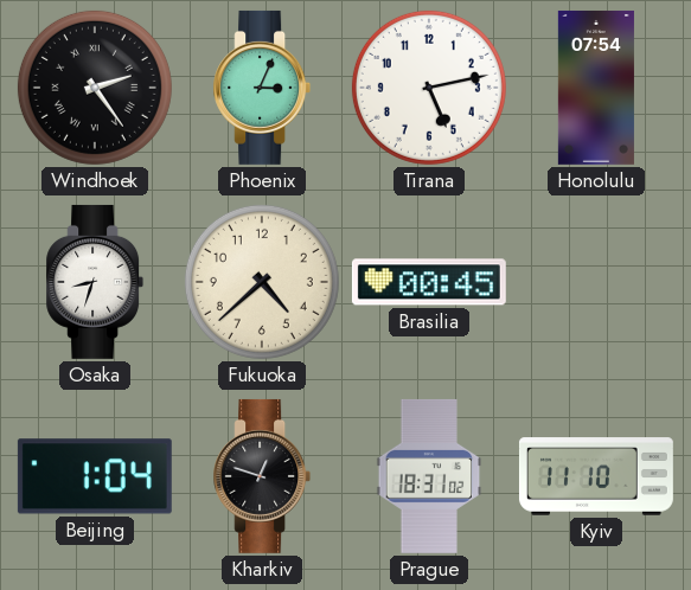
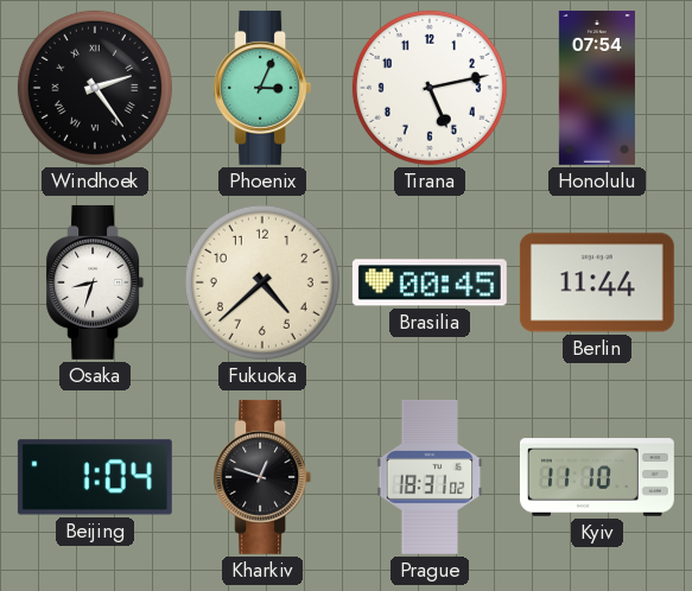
Berlin: none -> 11:44
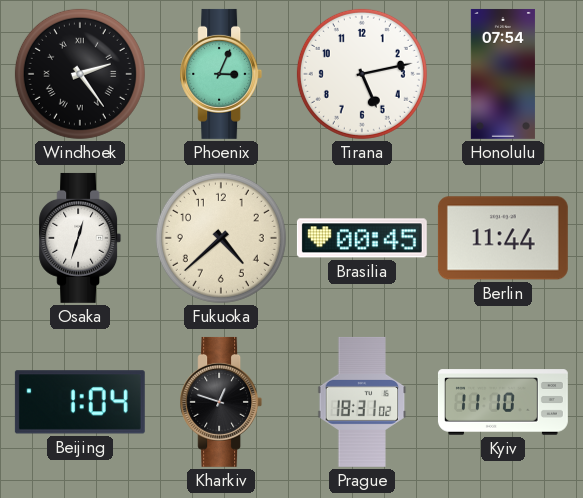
Osaka: 8:33 -> 12:33
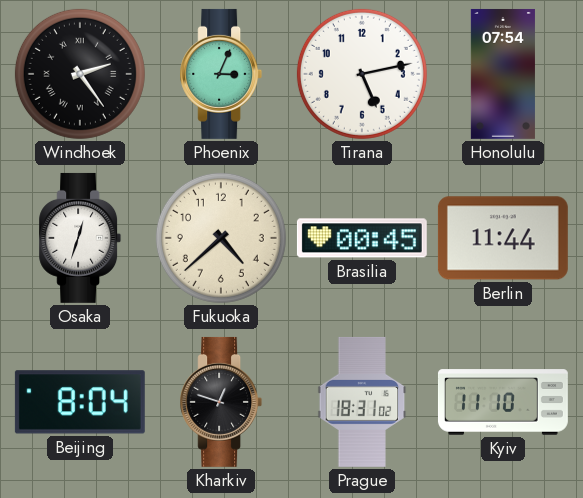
Beijing: 1:04 -> 8:04
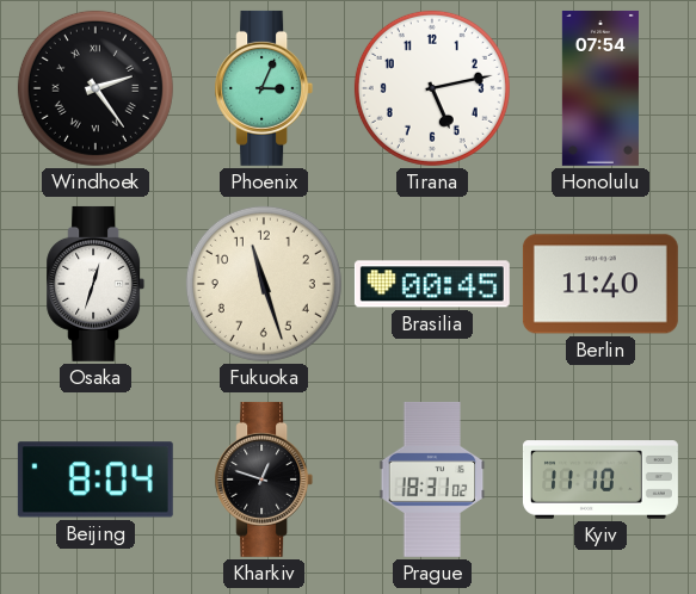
Fukuoka: 4:38 -> 11:27
Berlin: 11:44 -> 11:40
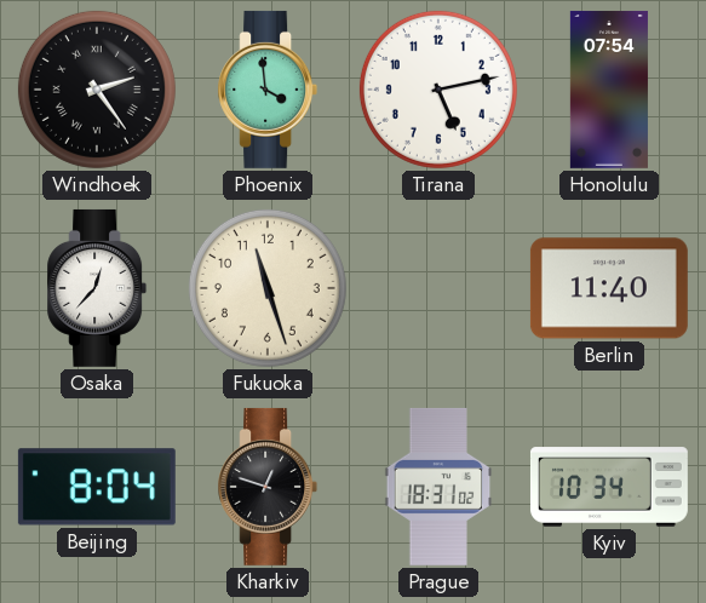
Phoenix: 3:04 -> 3:59
Osaka: 12:33 -> 12:37
Brasilia: 00:45 -> none
Kyiv: 11:10 -> 10:34
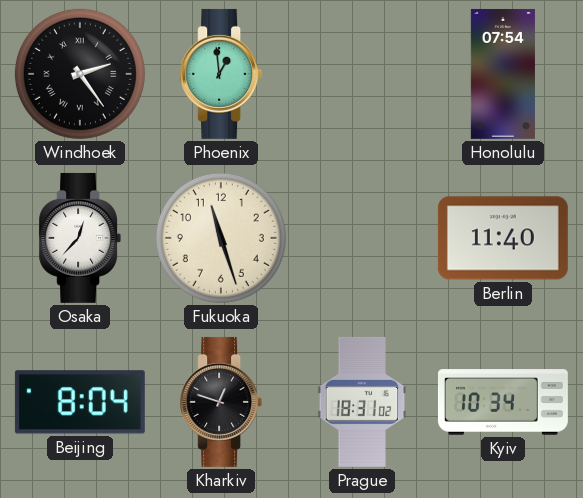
Phoenix: 3:59 -> 12:59
Tirana: 5:13 -> none
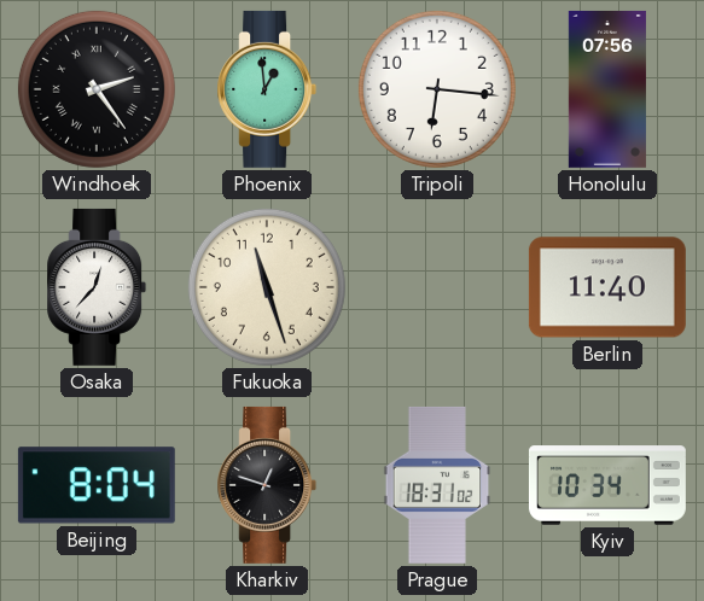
Tripoli: none -> 6:16
Honolulu: 07:54 -> 07:56
